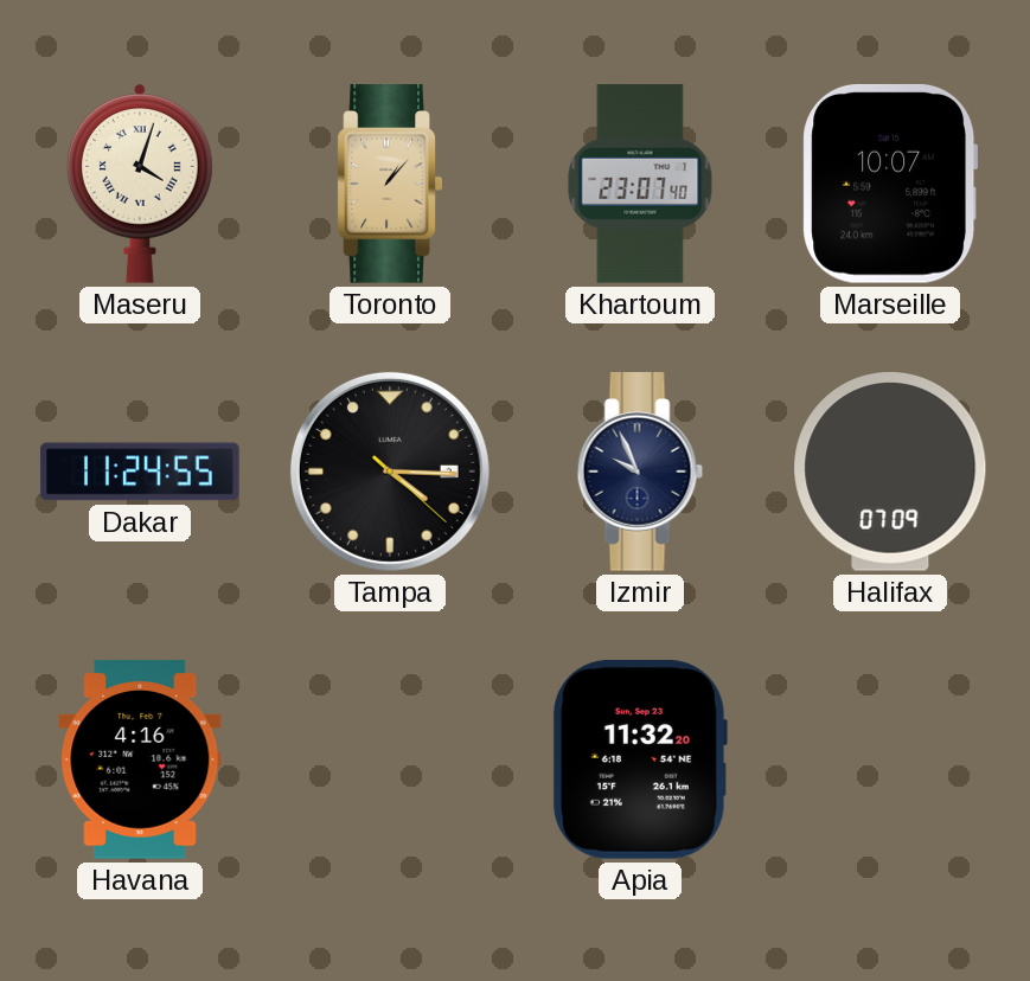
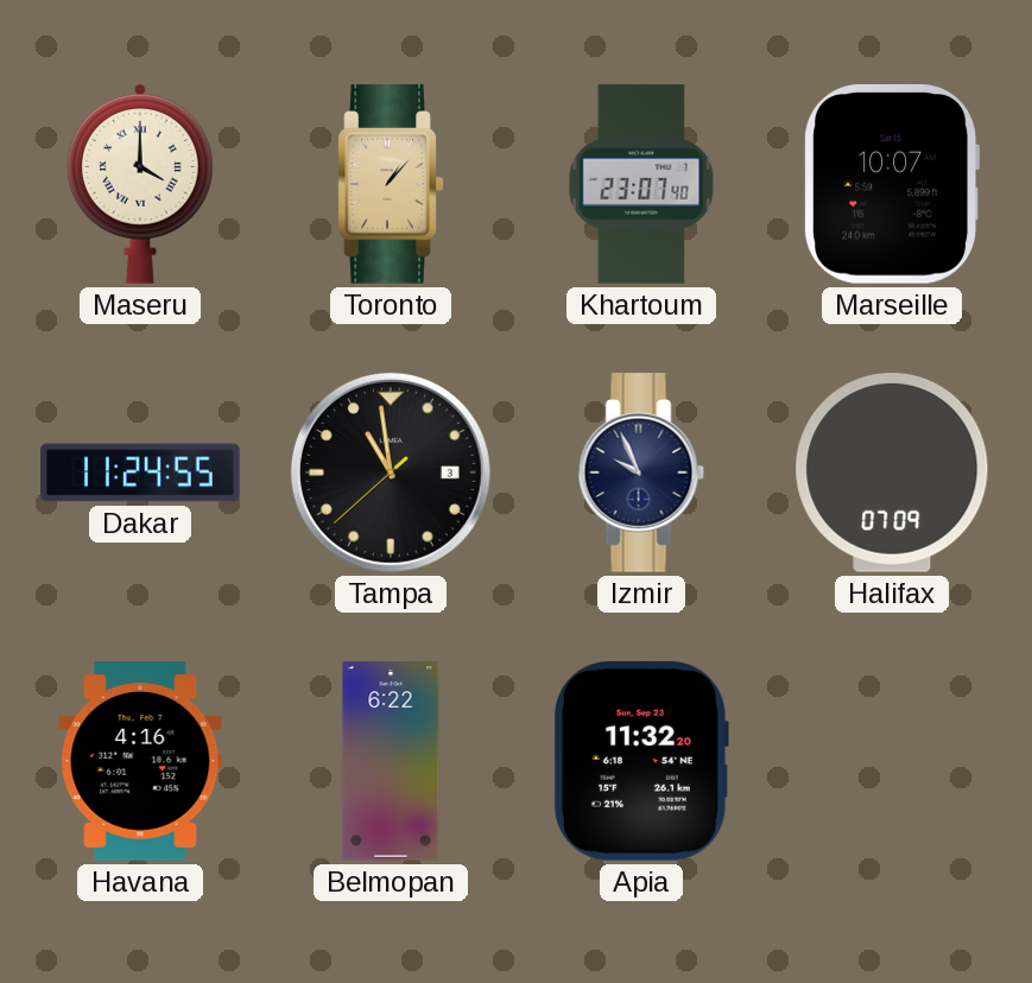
Maseru: 4:03 -> 4:00
Tampa: 4:15 -> 10:58
Belmopan: none -> 6:22
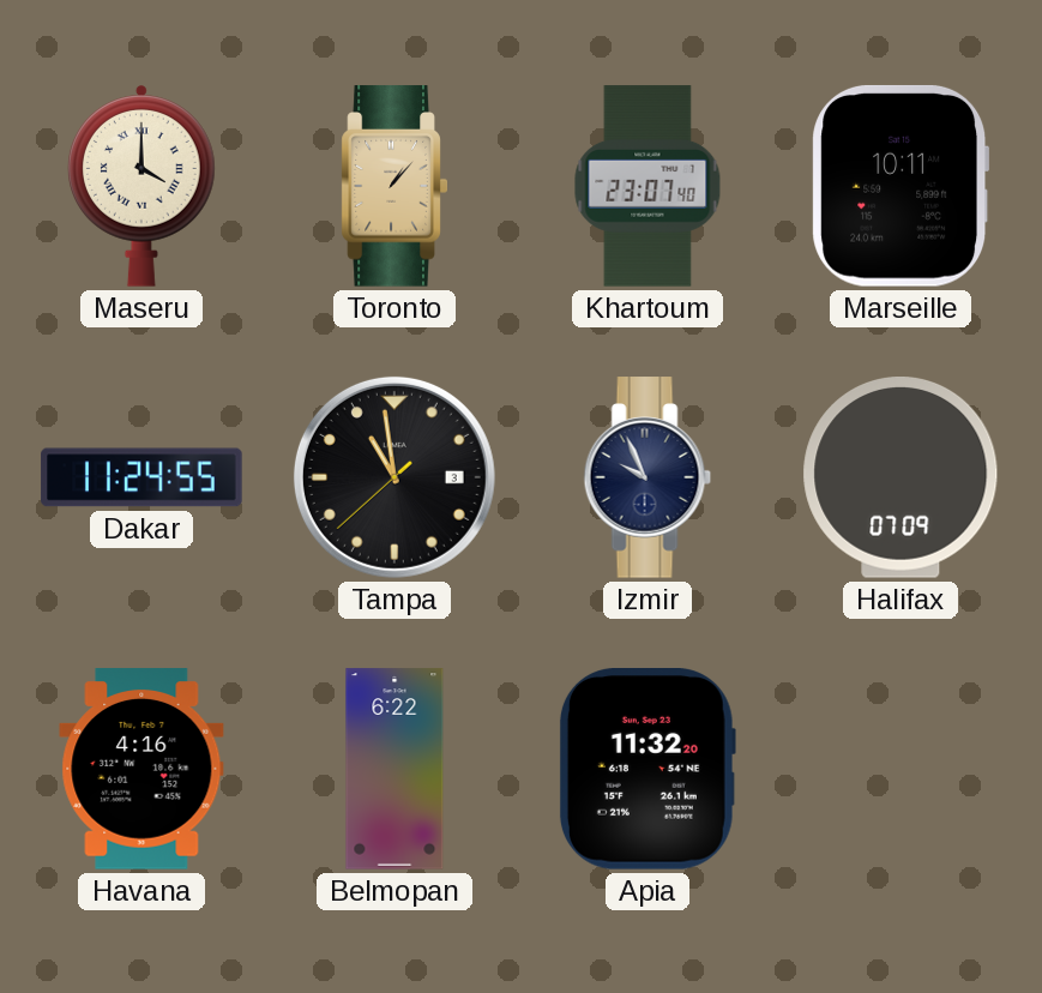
Marseille: 10:07 -> 10:11
